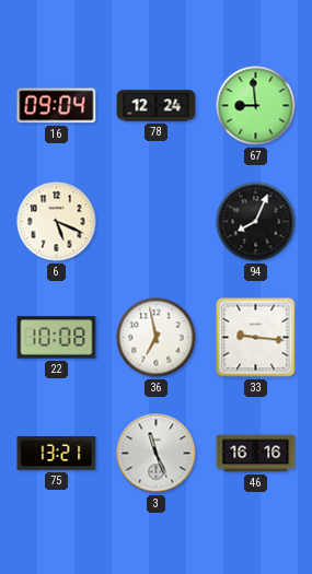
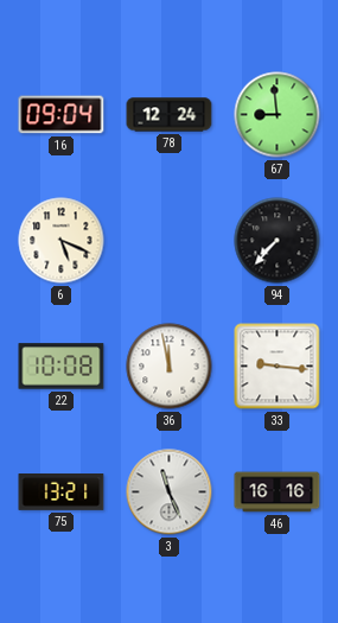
94: 8:04 -> 7:37
36: 6:58 -> 11:58
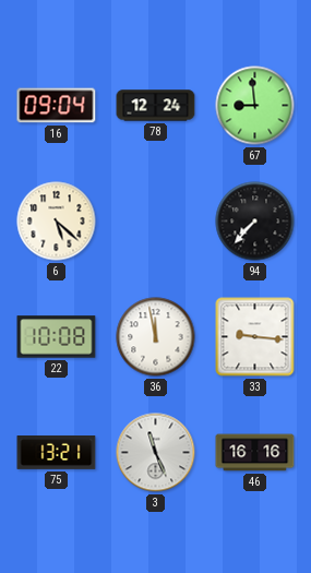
6: 5:19 -> 5:22
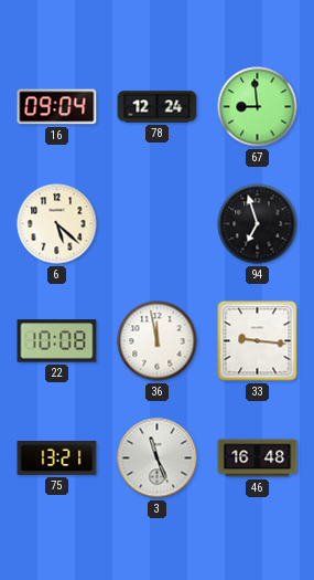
94: 7:37 -> 6:57
46: 16:16 -> 16:48
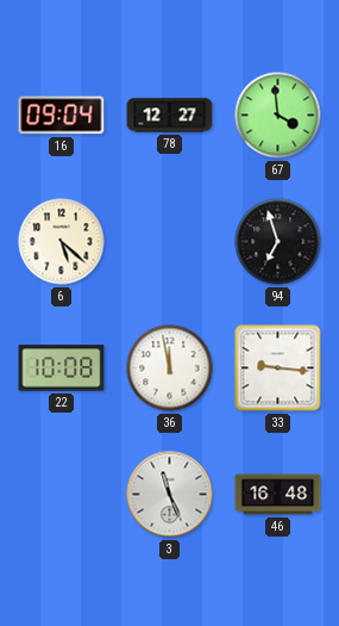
78: 12:24 -> 12:27
67: 8:59 -> 3:59
75: 13:21 -> none
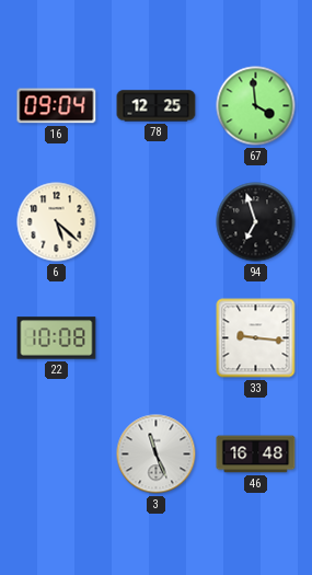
78: 12:27 -> 12:25
36: 11:58 -> none
